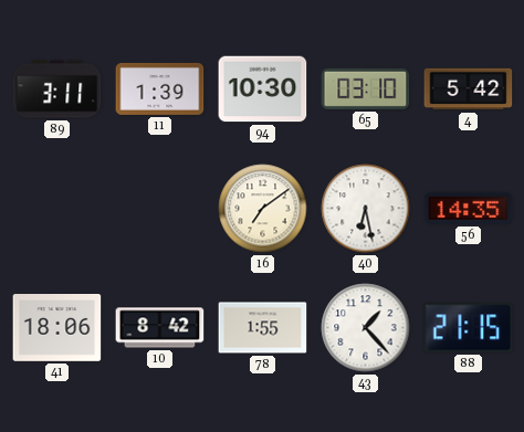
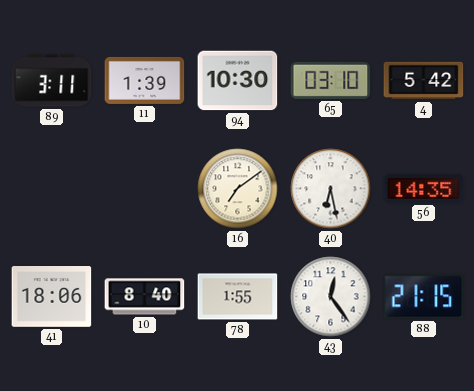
10: 8:42 -> 8:40
43: 1:23 -> 12:24
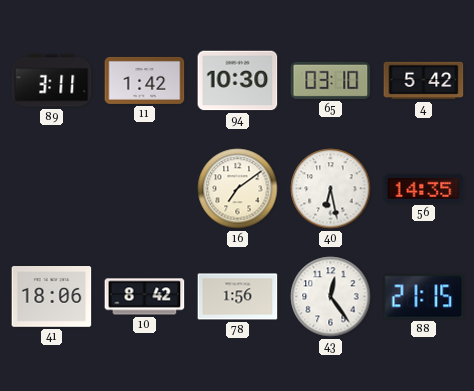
11: 1:39 -> 1:42
10: 8:40 -> 8:42
78: 1:55 -> 1:56
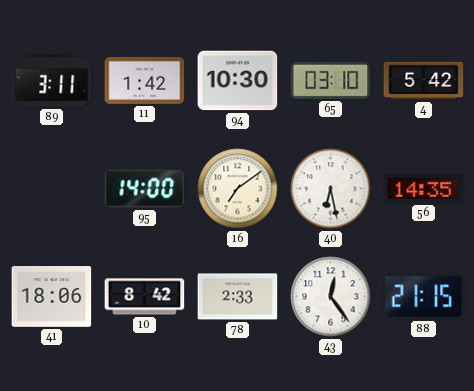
95: none -> 14:00
78: 1:56 -> 2:33
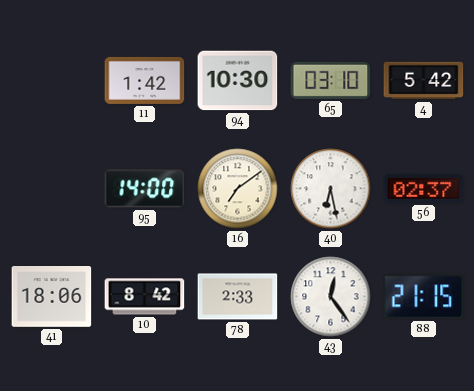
89: 3:11 -> none
56: 14:35 -> 02:37
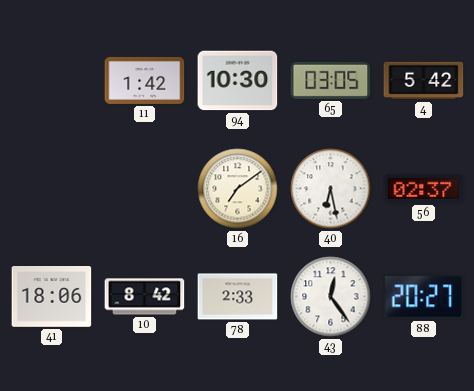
65: 03:10 -> 03:05
95: 14:00 -> none
88: 21:15 -> 20:27
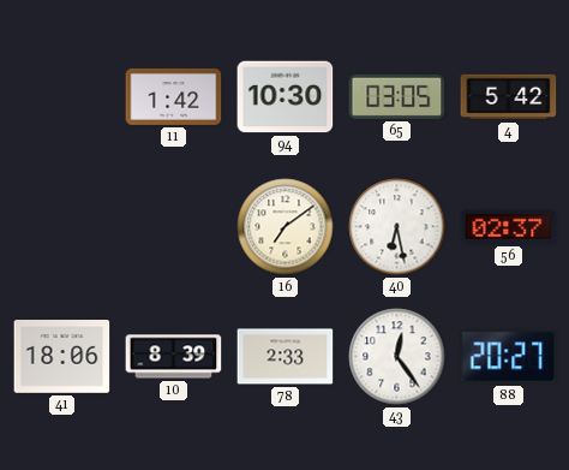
10: 8:42 -> 8:39
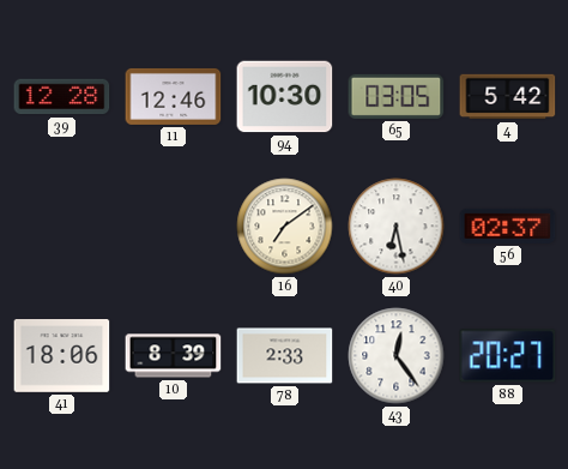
39: none -> 12:28
11: 1:42 -> 12:46
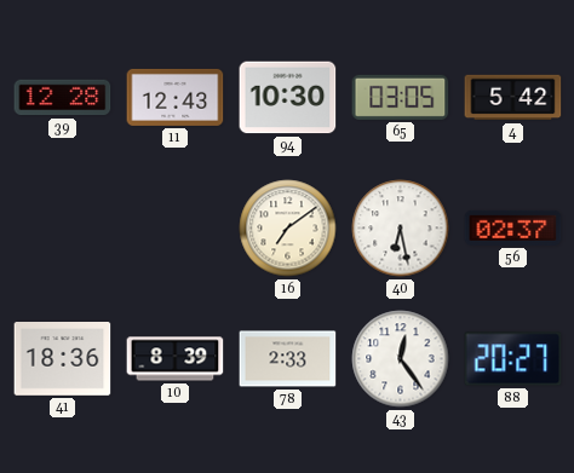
11: 12:46 -> 12:43
41: 18:06 -> 18:36
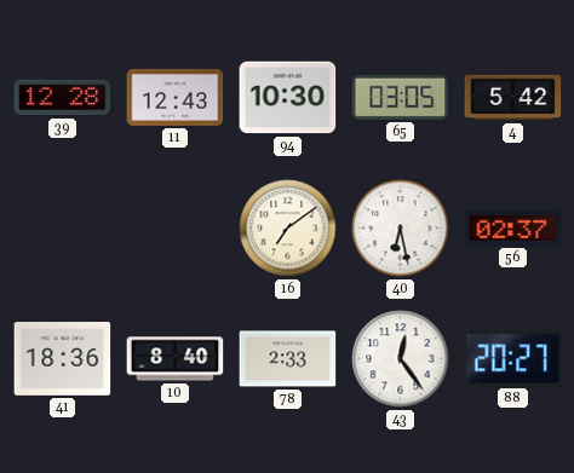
10: 8:39 -> 8:40
